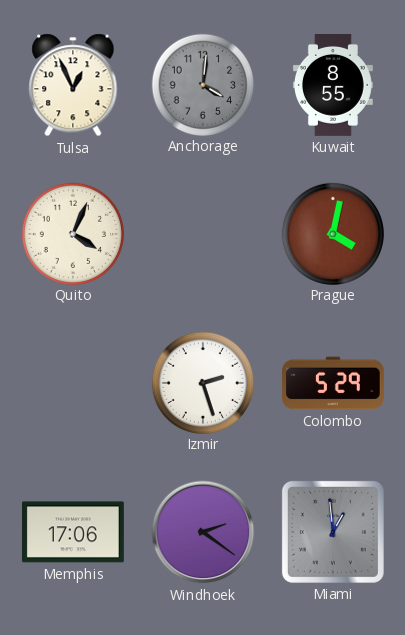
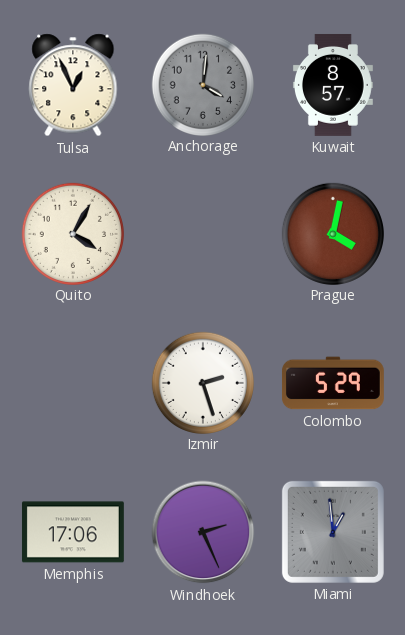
Kuwait: 8:55 -> 8:57
Quito: 4:04 -> 4:05
Windhoek: 2:21 -> 2:26
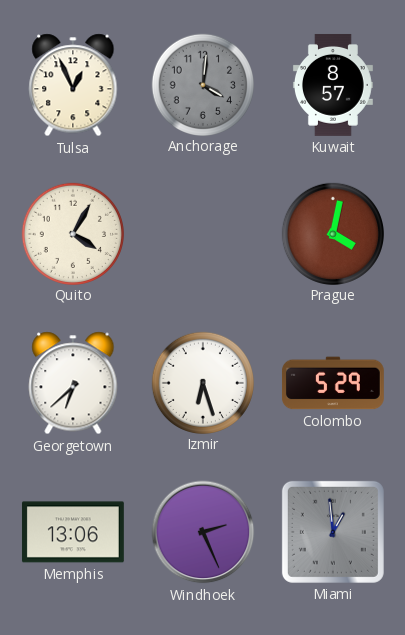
Georgetown: none -> 6:38
Izmir: 2:27 -> 6:27
Memphis: 17:06 -> 13:06
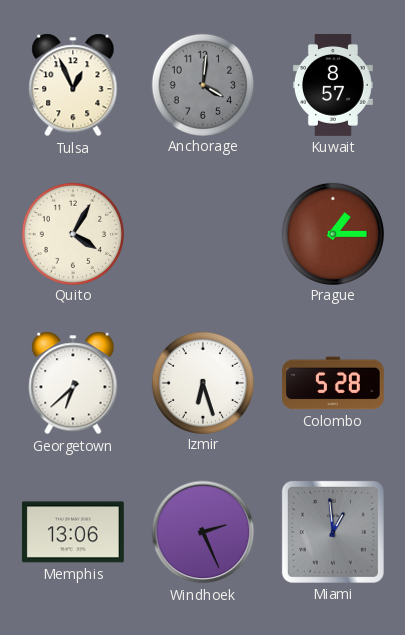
Prague: 4:02 -> 1:15
Colombo: 5:29 -> 5:28
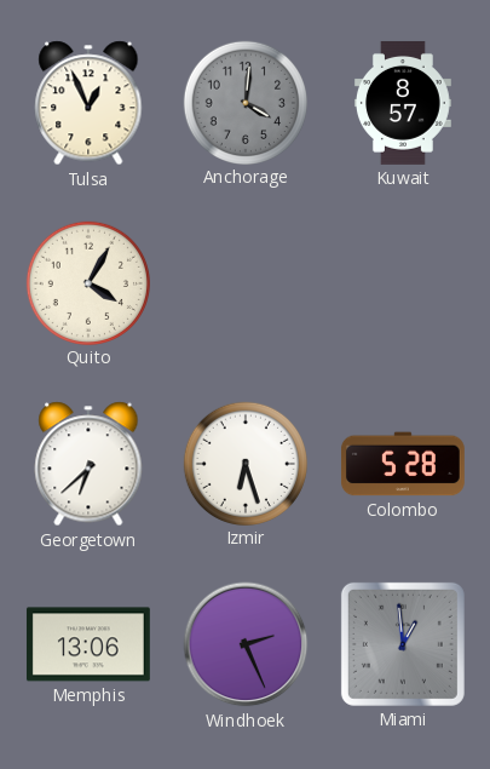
Prague: 1:15 -> none
